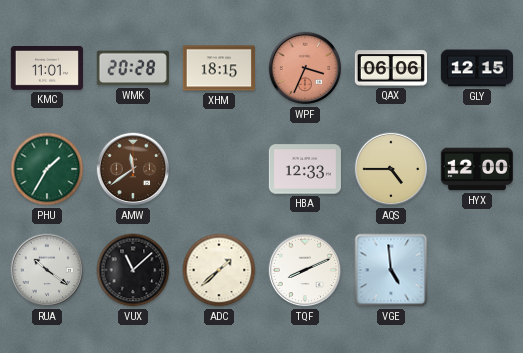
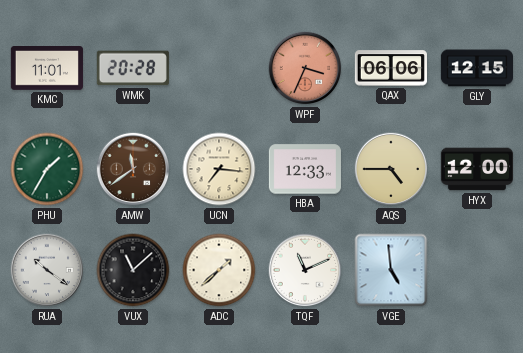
XHM: 18:15 -> none
UCN: none -> 7:16
TQF: 8:11 -> 11:11
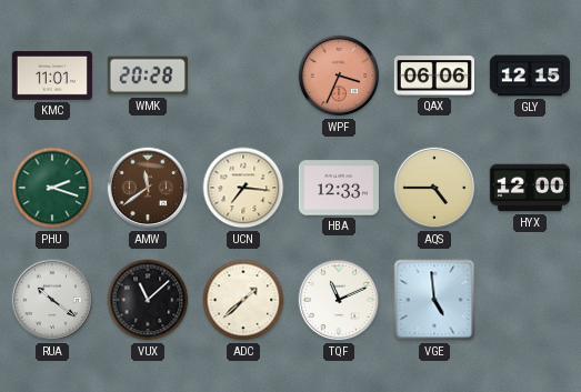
PHU: 1:35 -> 2:18
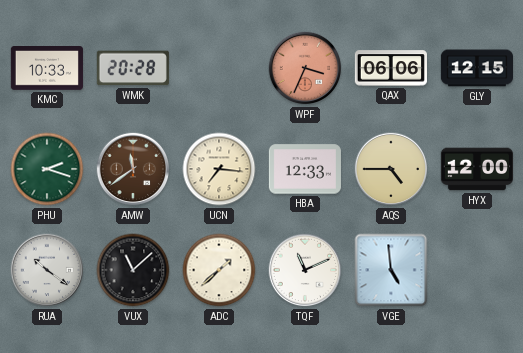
KMC: 11:01 -> 10:33
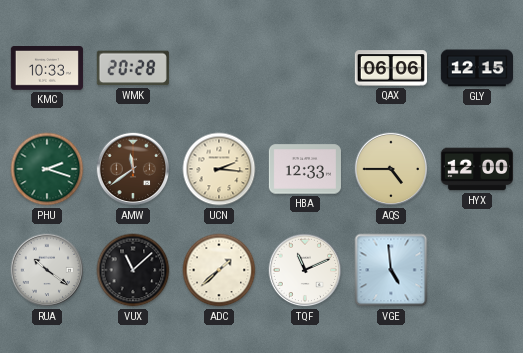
WPF: 3:34 -> none
UCN: 7:16 -> 2:16
